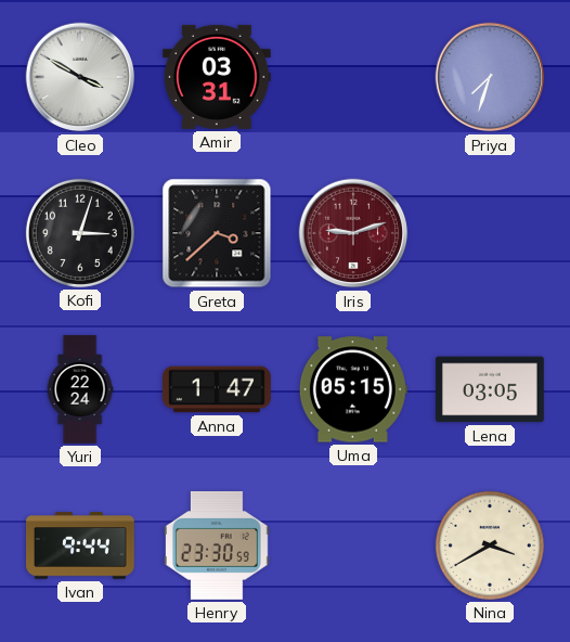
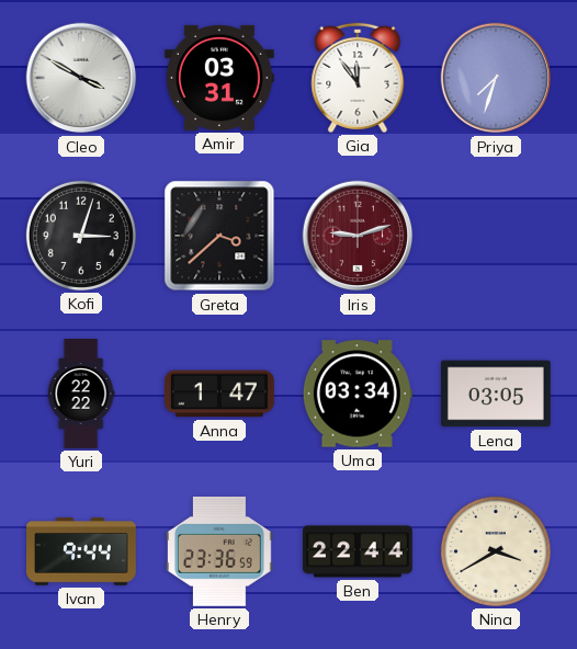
Gia: none -> 11:54
Yuri: 22:24 -> 22:22
Uma: 05:15 -> 03:34
Henry: 23:30 -> 23:36
Ben: none -> 22:44
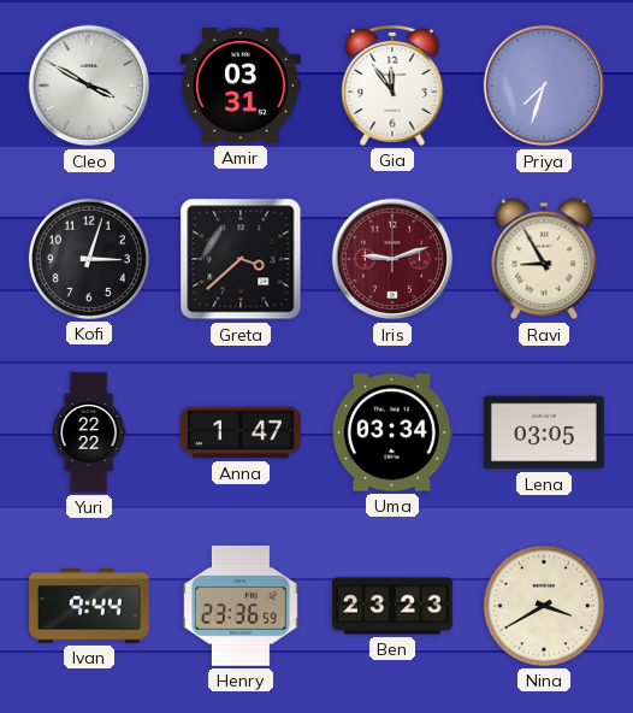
Ravi: none -> 8:55
Ben: 22:44 -> 23:23
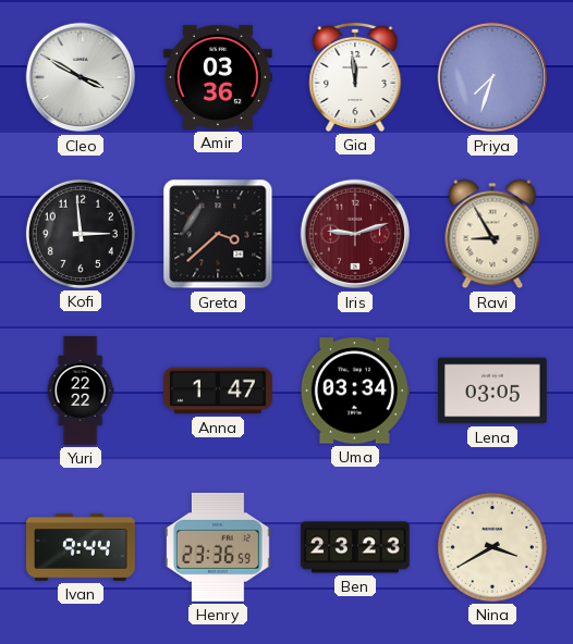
Amir: 03:31 -> 03:36
Gia: 11:54 -> 11:59
Kofi: 3:03 -> 2:59
